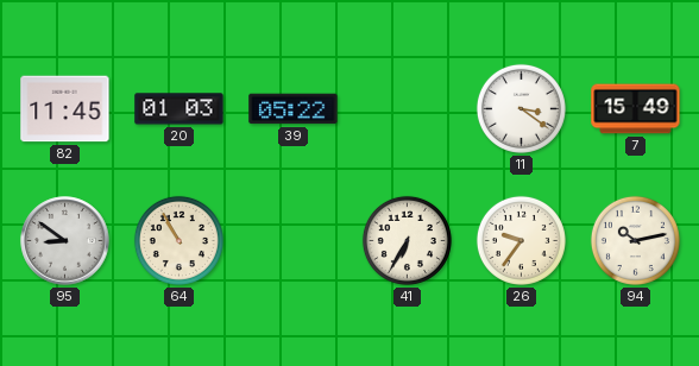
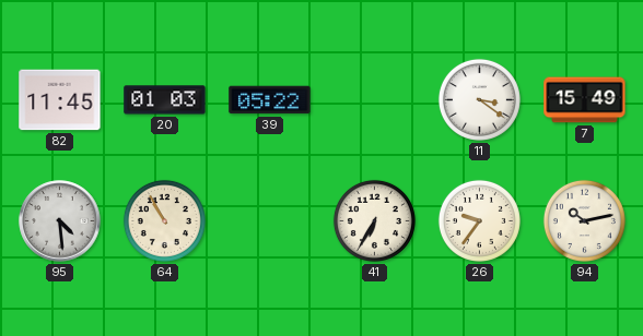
95: 8:51 -> 4:29
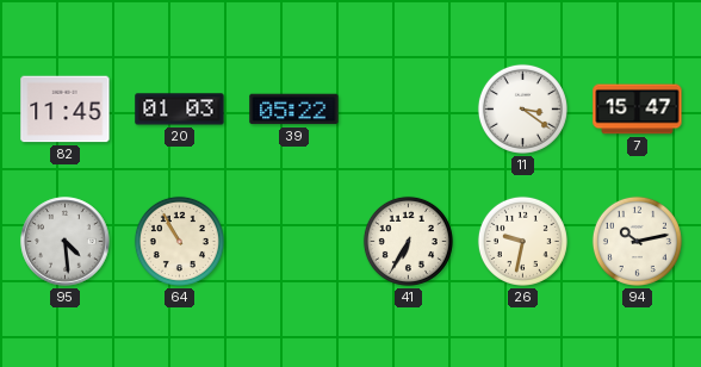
7: 15:49 -> 15:47
26: 9:36 -> 9:32
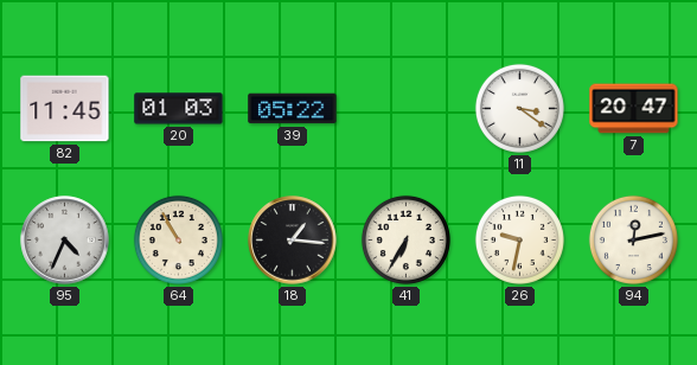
7: 15:47 -> 20:47
95: 4:29 -> 4:34
18: none -> 1:16
94: 10:13 -> 12:13
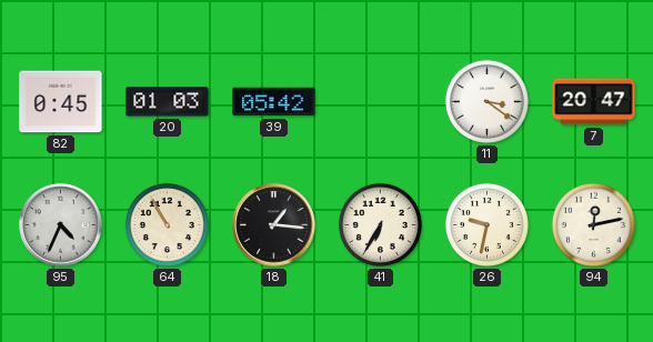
82: 11:45 -> 0:45
39: 05:22 -> 05:42
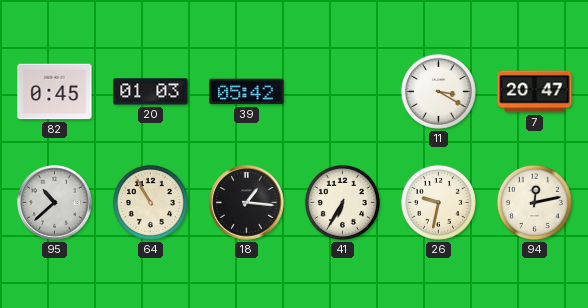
11: 3:21 -> 3:20
95: 4:34 -> 10:38
